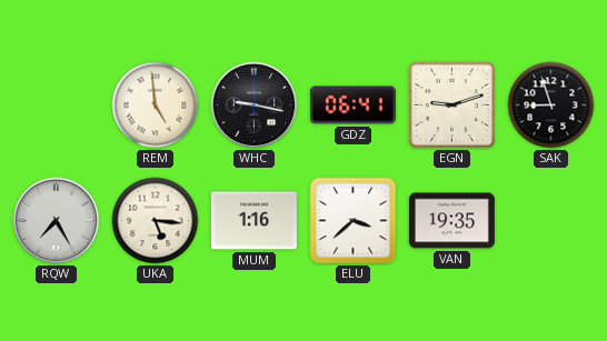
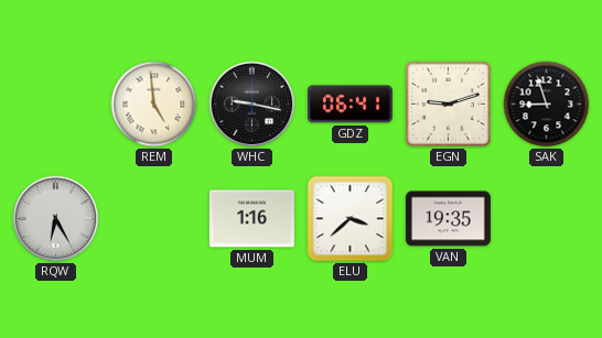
RQW: 7:25 -> 6:25
UKA: 5:16 -> none
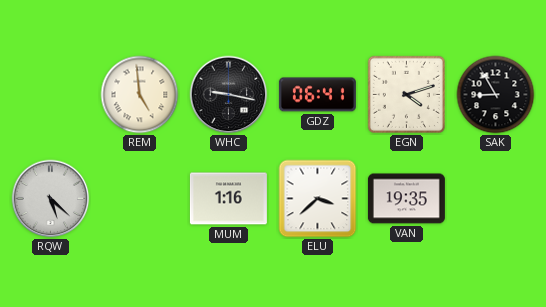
EGN: 9:12 -> 4:12
SAK: 8:57 -> 8:55
RQW: 6:25 -> 5:22
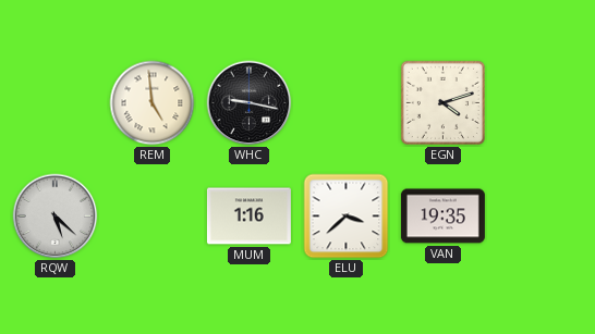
GDZ: 06:41 -> none
SAK: 8:55 -> none
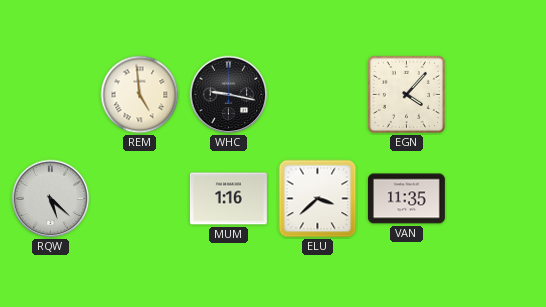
EGN: 4:12 -> 4:07
VAN: 19:35 -> 11:35
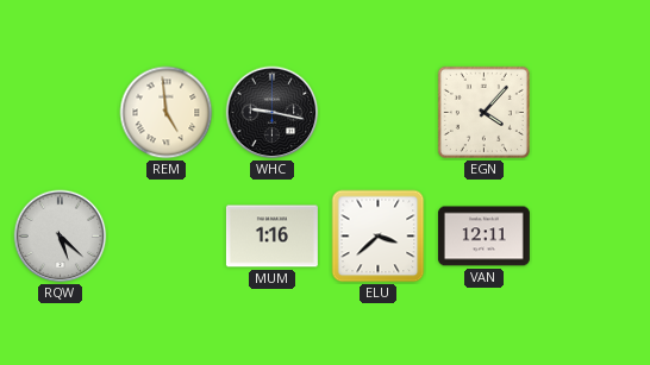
VAN: 11:35 -> 12:11
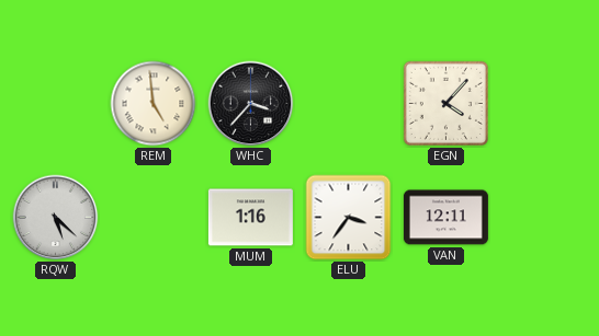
WHC: 9:17 -> 3:37
ELU: 3:38 -> 3:36
